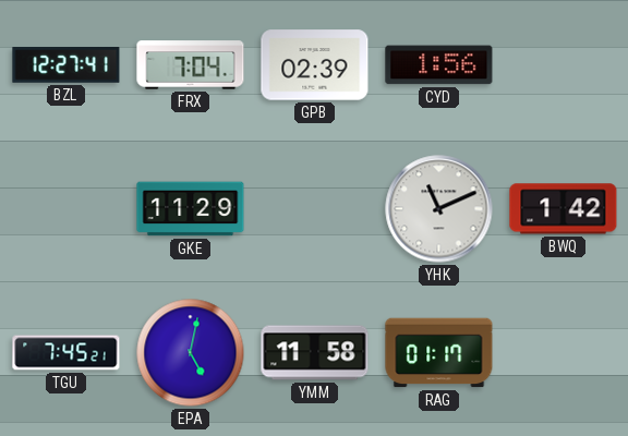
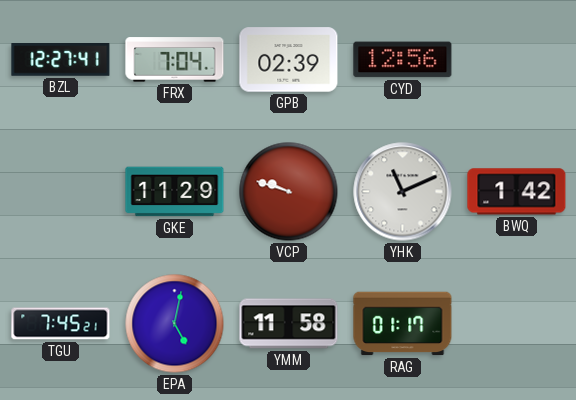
CYD: 1:56 -> 12:56
VCP: none -> 9:48
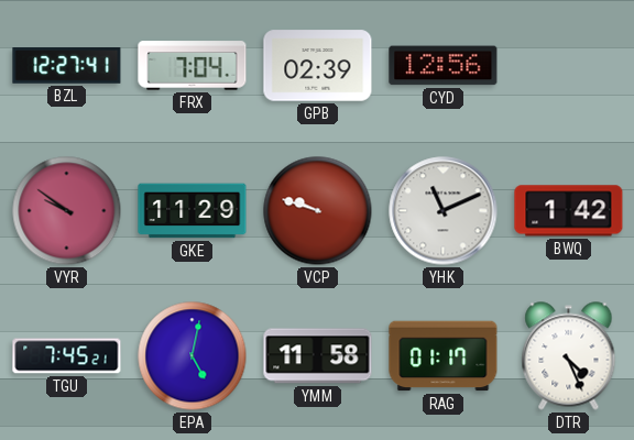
VYR: none -> 9:51
DTR: none -> 4:26
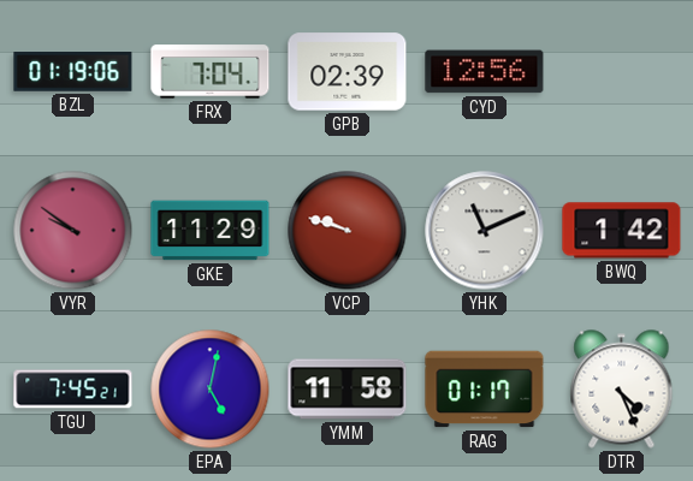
BZL: 12:27 -> 01:19
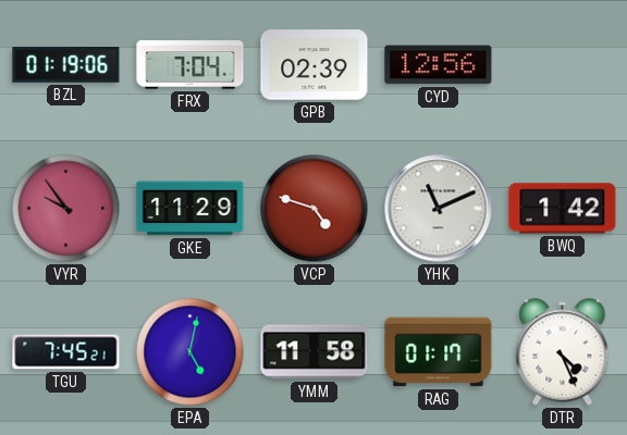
VYR: 9:51 -> 9:54
VCP: 9:48 -> 4:48
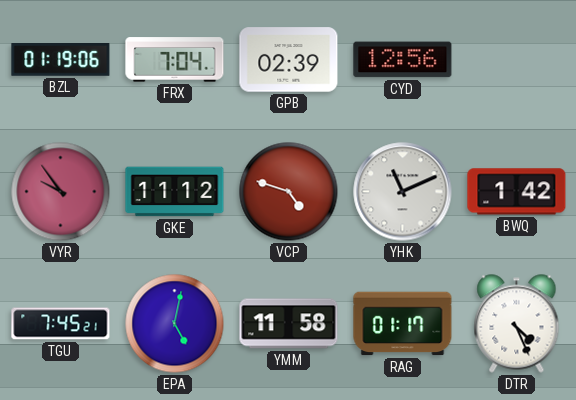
GKE: 11:29 -> 11:12
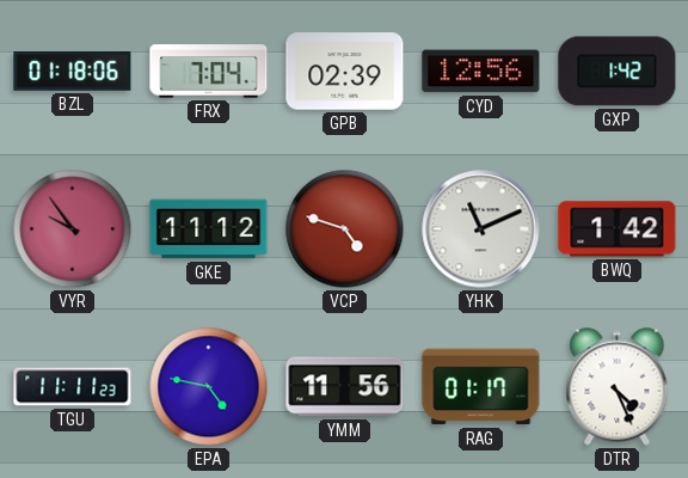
BZL: 01:19 -> 01:18
GXP: none -> 1:42
TGU: 7:45 -> 11:11
EPA: 5:02 -> 4:47
YMM: 11:58 -> 11:56
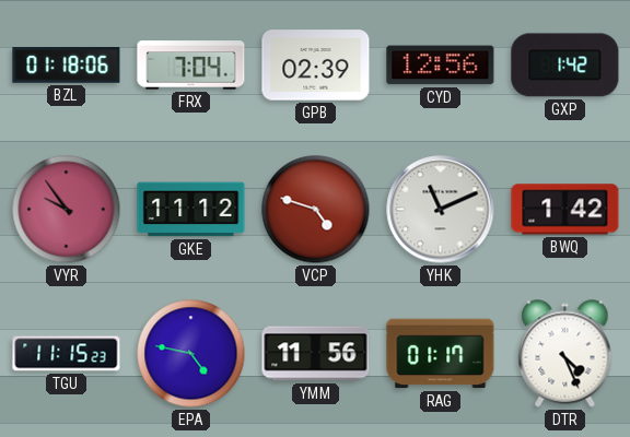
TGU: 11:11 -> 11:15
